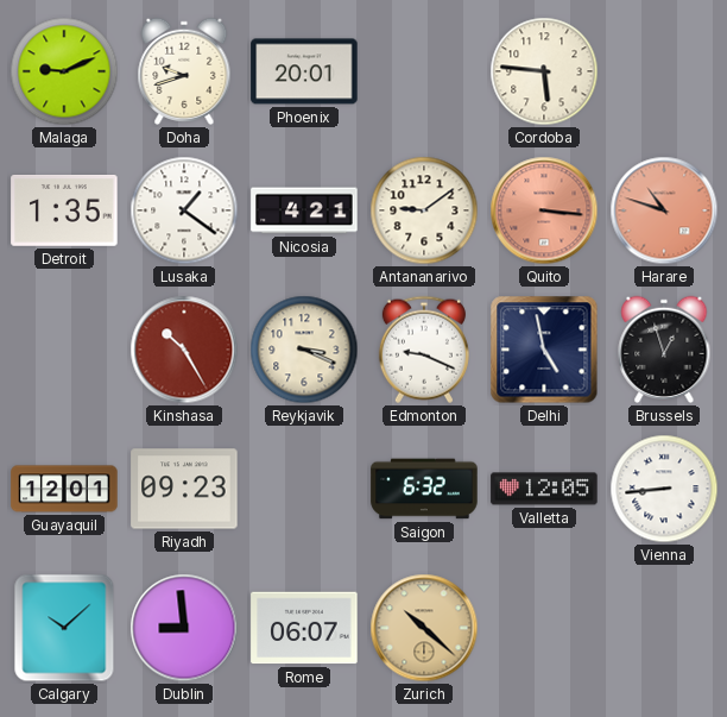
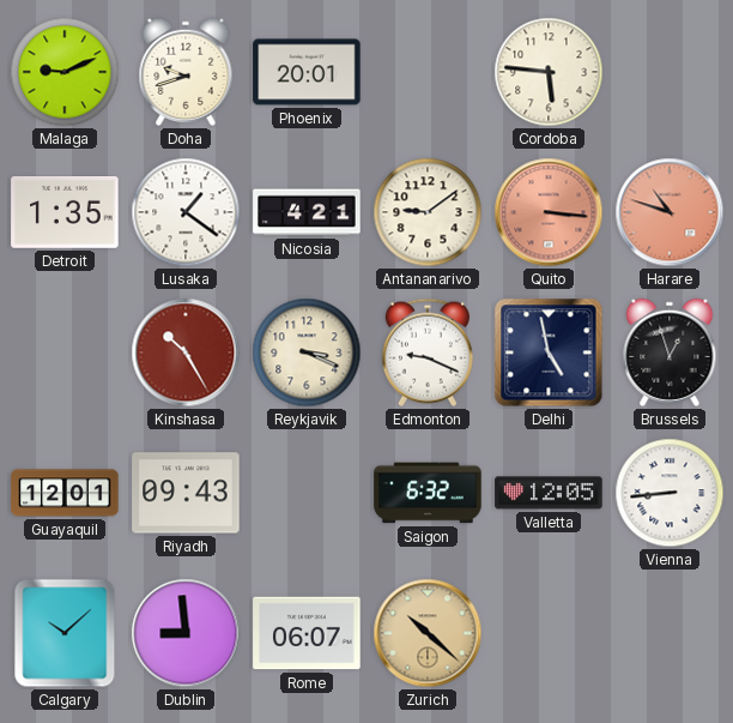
Riyadh: 09:23 -> 09:43
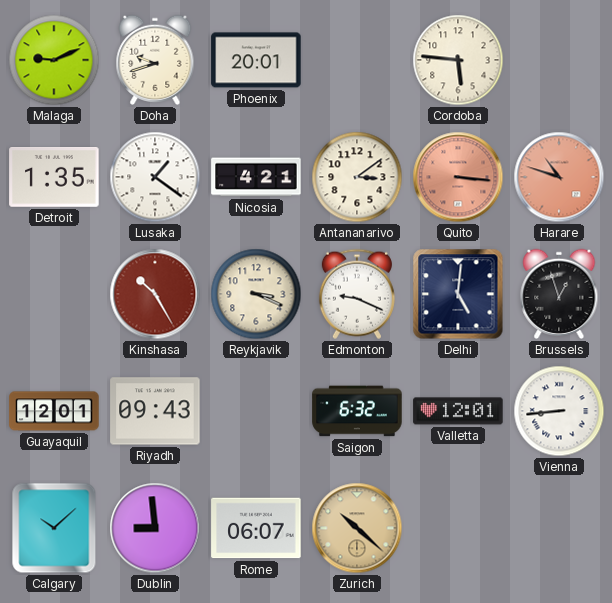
Antananarivo: 9:09 -> 3:09
Delhi: 4:58 -> 5:01
Valletta: 12:05 -> 12:01
